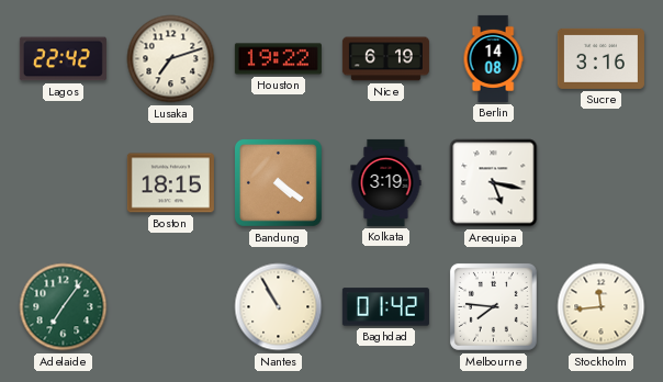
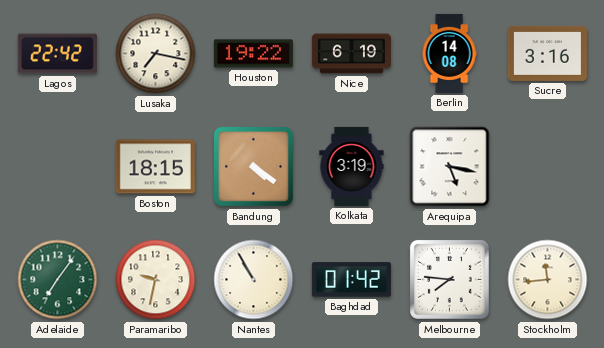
Lusaka: 7:12 -> 7:17
Paramaribo: none -> 9:32
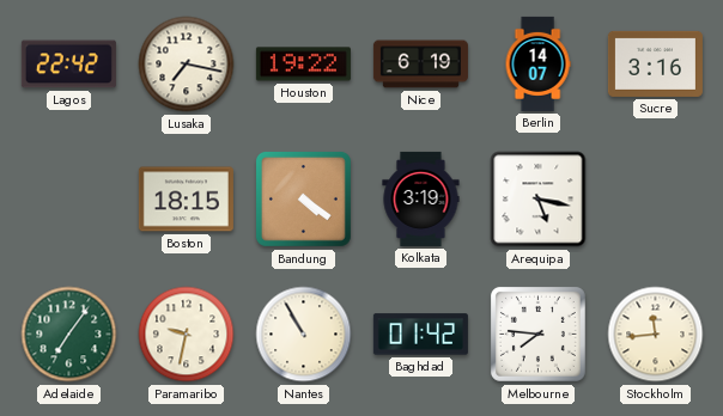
Berlin: 14:08 -> 14:07
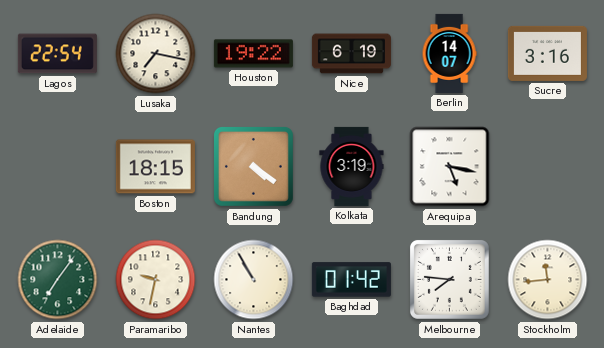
Lagos: 22:42 -> 22:54
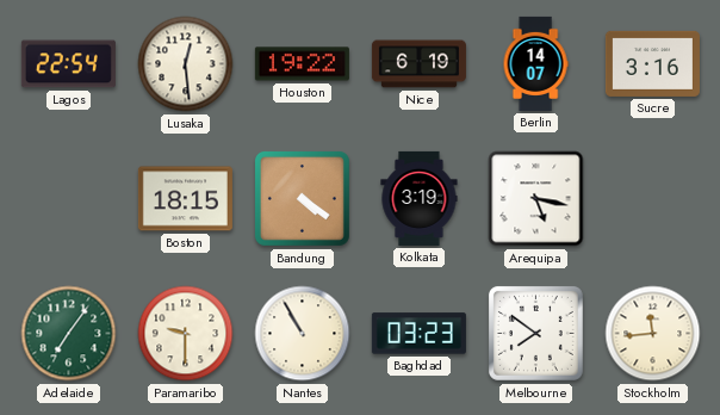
Lusaka: 7:17 -> 12:29
Paramaribo: 9:32 -> 9:30
Baghdad: 01:42 -> 03:23
Melbourne: 7:46 -> 7:51
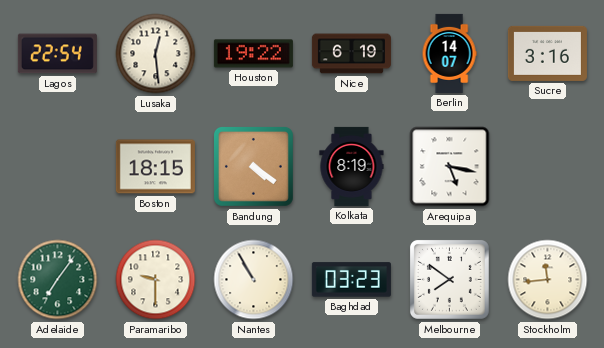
Kolkata: 3:19 -> 8:19
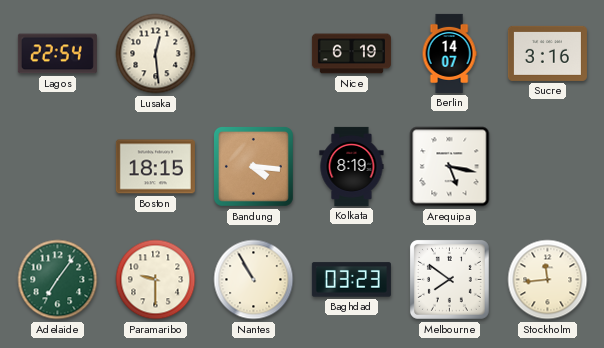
Houston: 19:22 -> none
Bandung: 4:21 -> 4:16
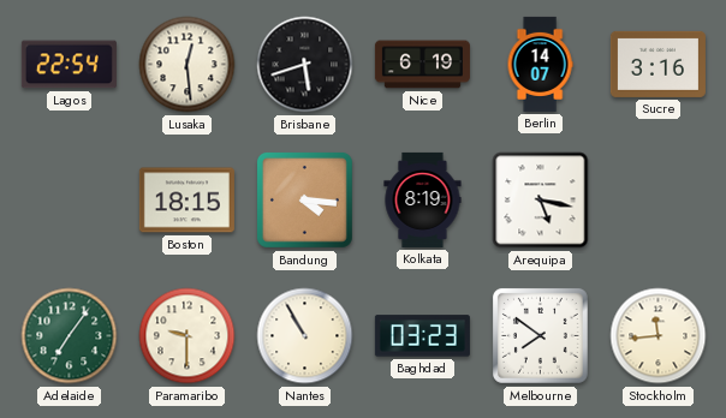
Brisbane: none -> 5:42
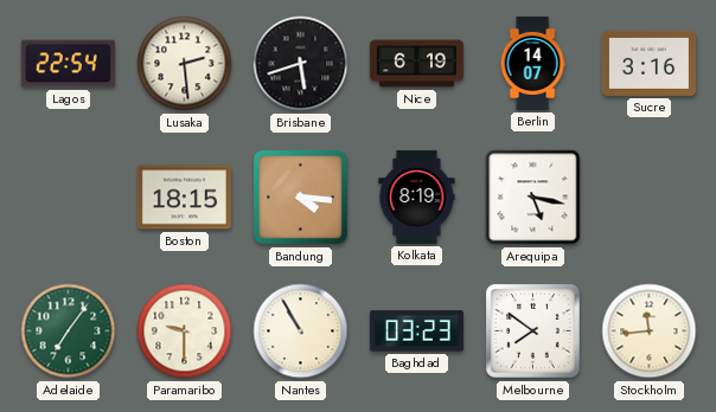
Lusaka: 12:29 -> 2:29
